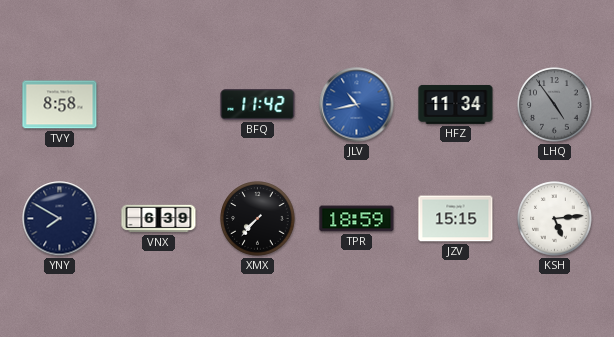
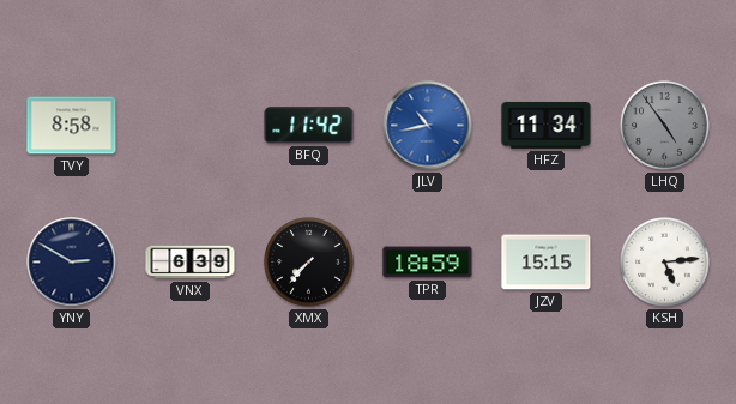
YNY: 7:50 -> 2:50
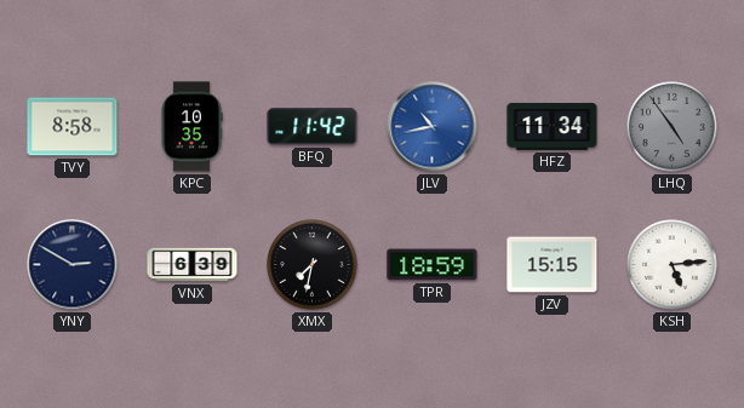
KPC: none -> 10:35
XMX: 7:37 -> 7:32
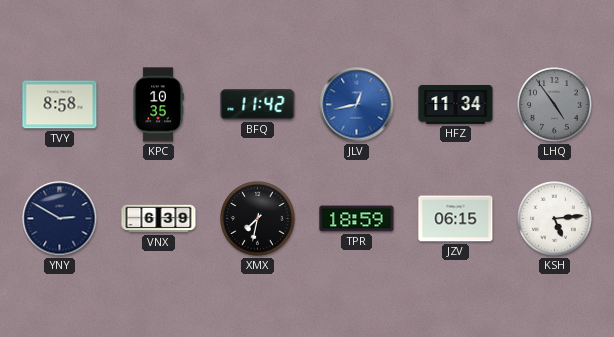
JLV: 10:43 -> 12:43
JZV: 15:15 -> 06:15
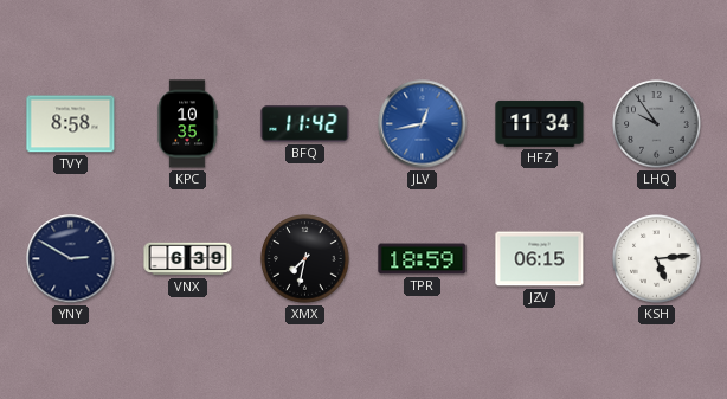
LHQ: 4:54 -> 9:54
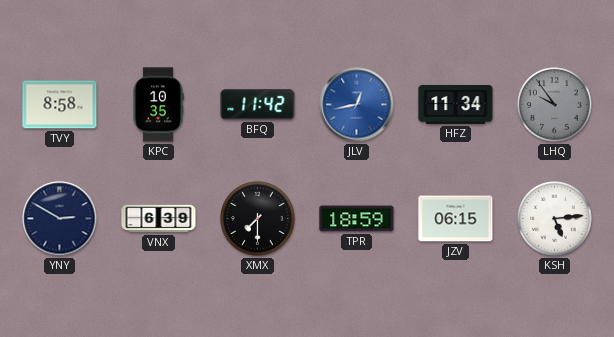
XMX: 7:32 -> 7:30
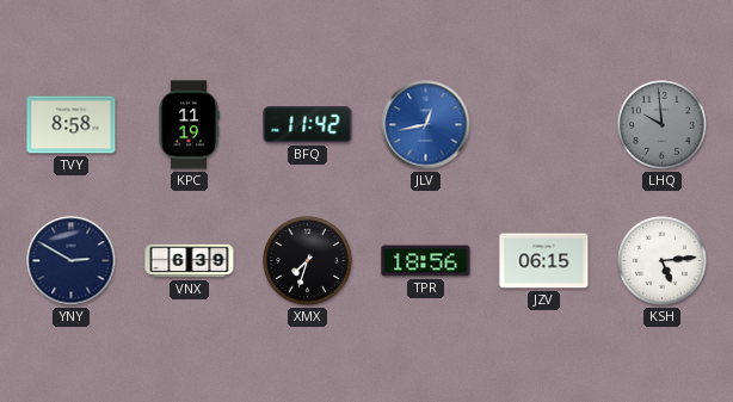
KPC: 10:35 -> 11:19
HFZ: 11:34 -> none
LHQ: 9:54 -> 9:59
XMX: 7:30 -> 7:33
TPR: 18:59 -> 18:56
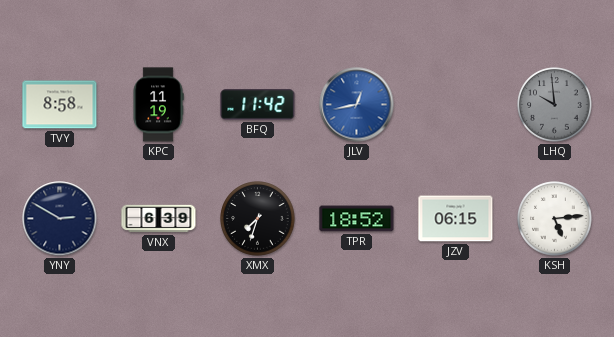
TPR: 18:56 -> 18:52
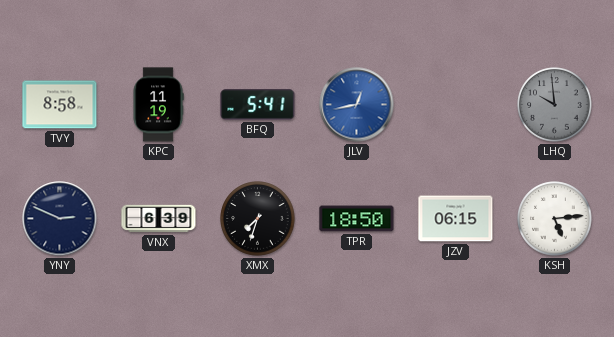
BFQ: 11:42 -> 5:41
YNY: 2:50 -> 2:49
TPR: 18:52 -> 18:50
